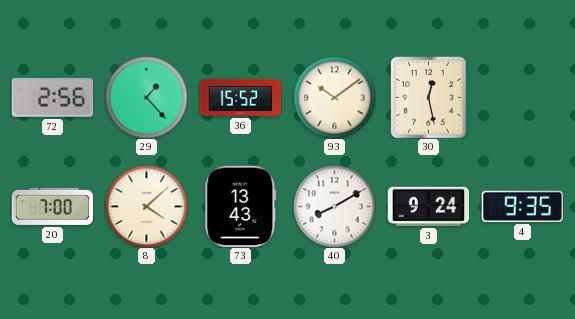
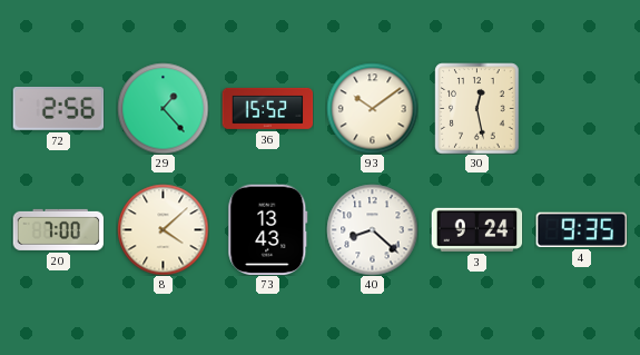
40: 8:10 -> 8:22
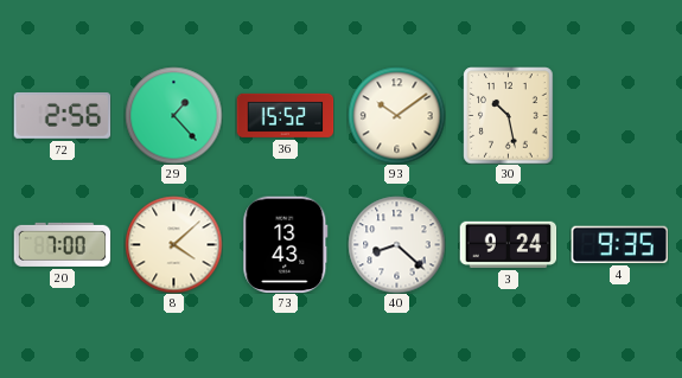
30: 12:28 -> 10:28
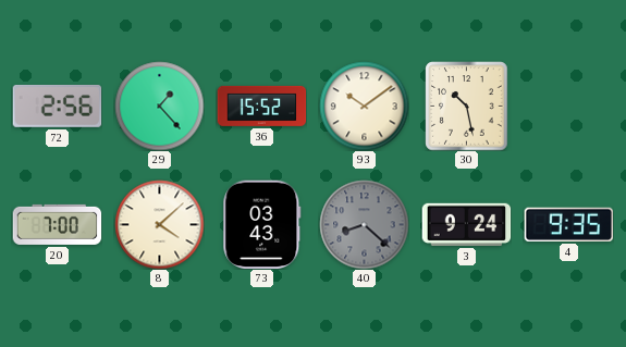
73: 13:43 -> 03:43
40 dial: white -> grey
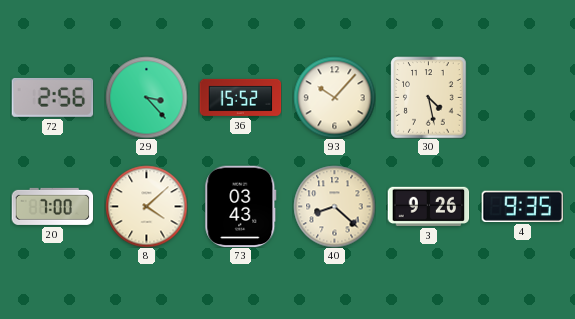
29: 1:23 -> 3:23
93: 10:09 -> 10:07
30: 10:28 -> 4:28
40 dial: grey -> cream
3: 9:24 -> 9:26
